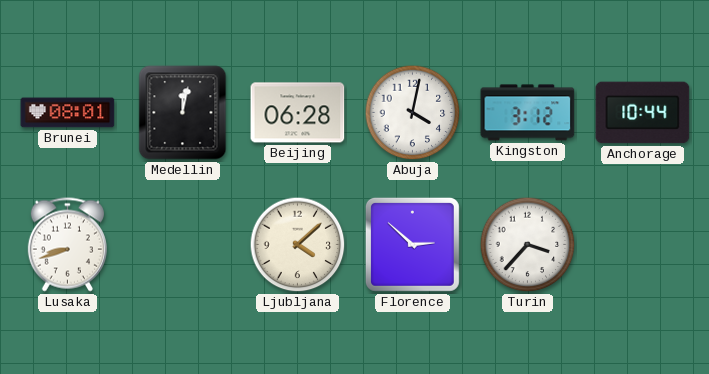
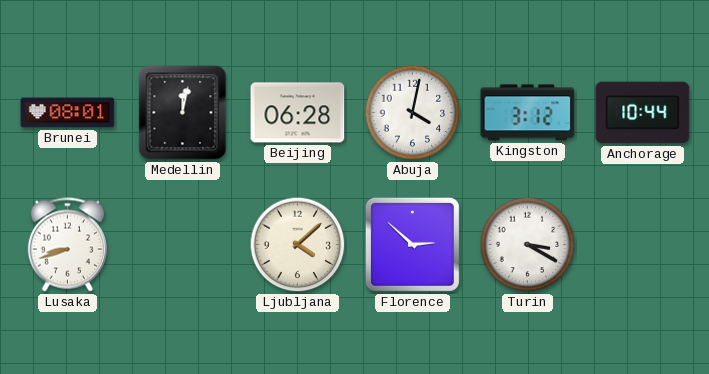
Turin: 3:37 -> 3:20
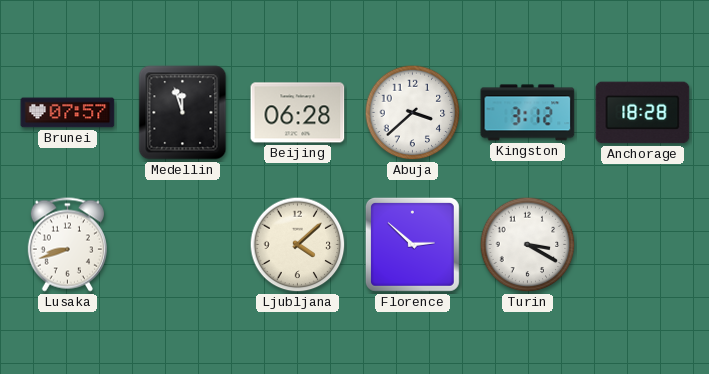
Brunei: 08:01 -> 07:57
Medellin: 12:02 -> 11:57
Abuja: 4:02 -> 3:38
Anchorage: 10:44 -> 18:28
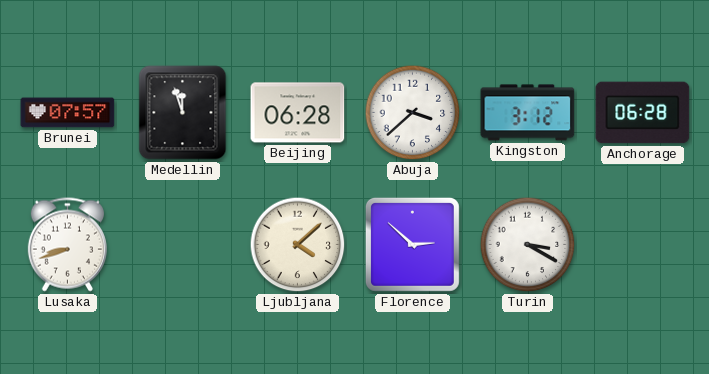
Anchorage: 18:28 -> 06:28
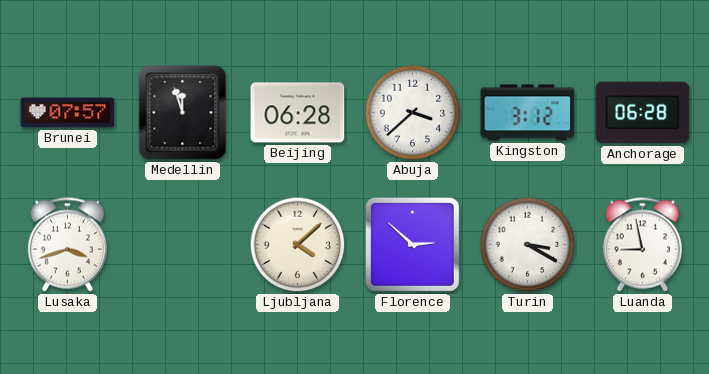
Lusaka: 8:42 -> 3:42
Luanda: none -> 8:58
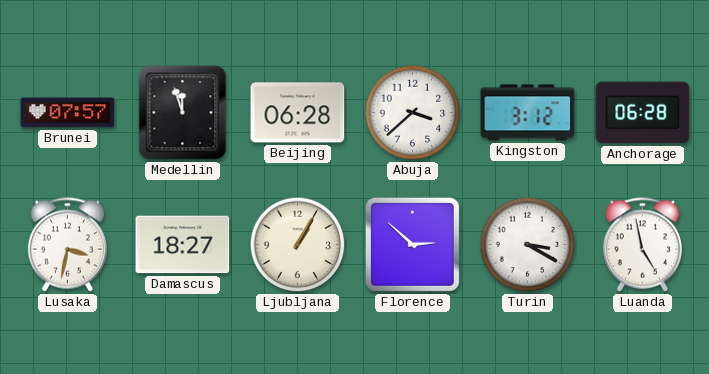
Lusaka: 3:42 -> 3:32
Damascus: none -> 18:27
Ljubljana: 4:08 -> 1:05
Luanda: 8:58 -> 4:58
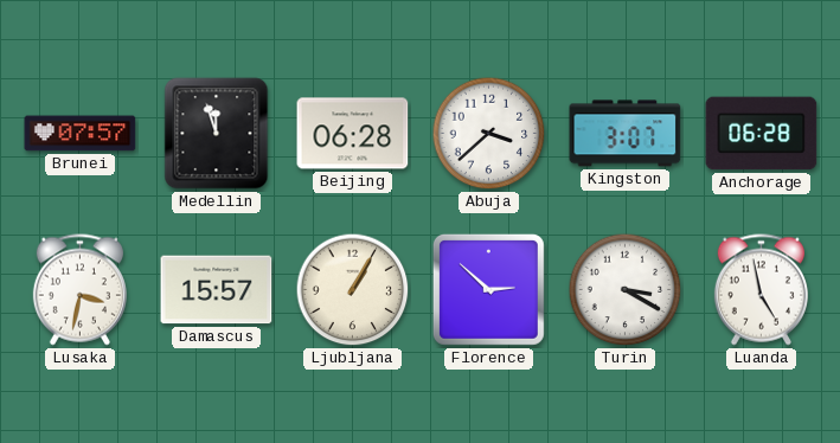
Kingston: 3:12 -> 3:07
Damascus: 18:27 -> 15:57
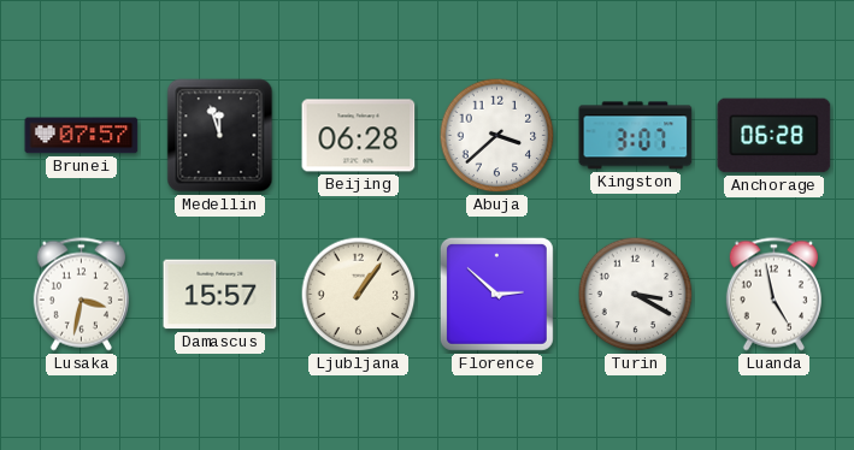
Ljubljana: 1:05 -> 1:06
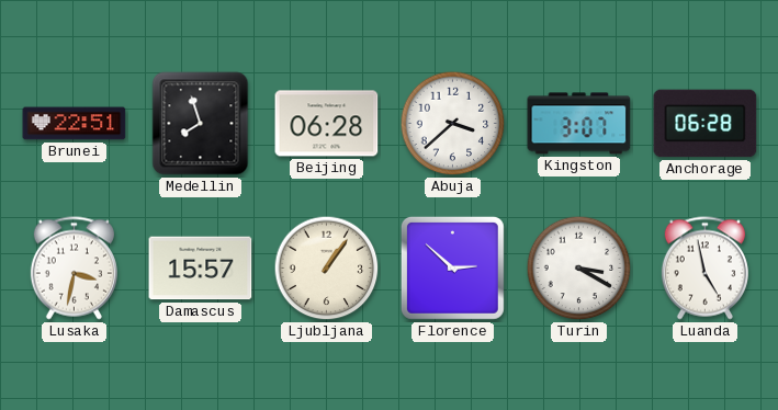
Brunei: 07:57 -> 22:51
Medellin: 11:57 -> 7:57
